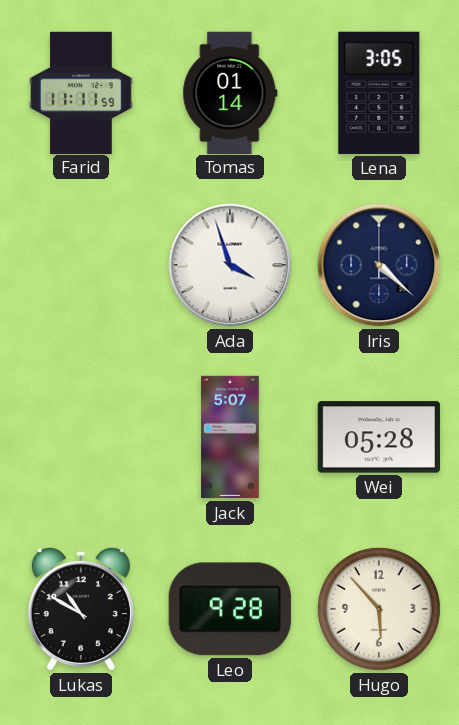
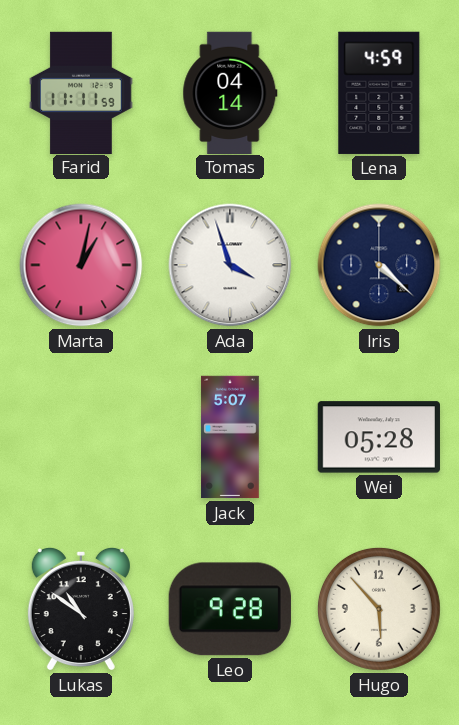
Tomas: 01:14 -> 04:14
Lena: 3:05 -> 4:59
Marta: none -> 1:02
Lukas: 10:50 -> 10:51
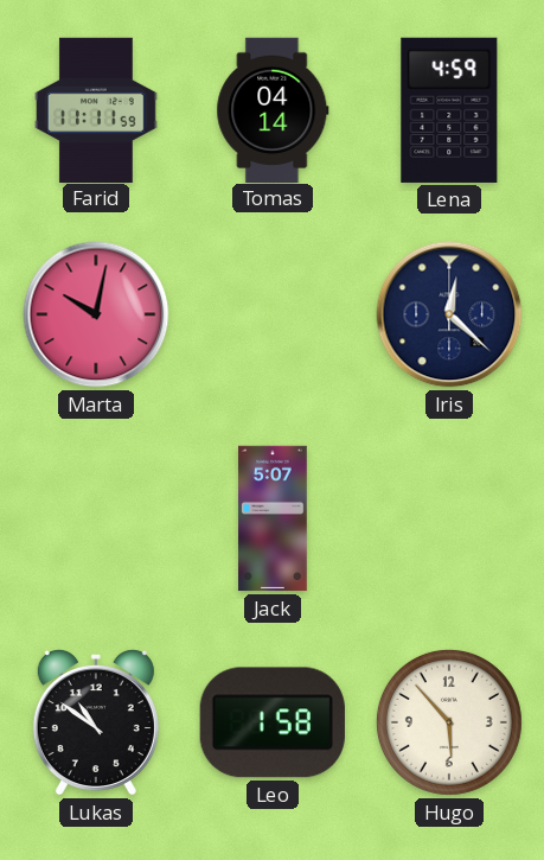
Marta: 1:02 -> 10:02
Ada: 3:57 -> none
Iris: 4:22 -> 12:22
Wei: 05:28 -> none
Leo: 9:28 -> 1:58
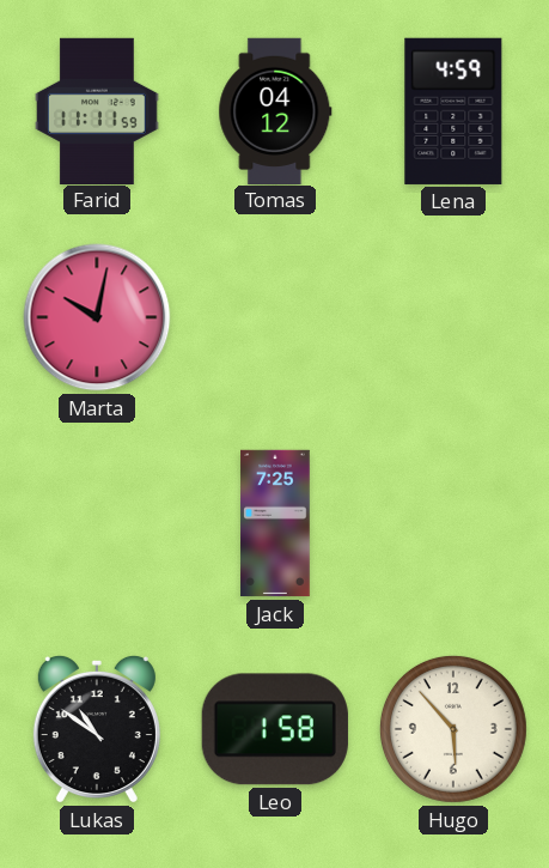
Tomas: 04:14 -> 04:12
Iris: 12:22 -> none
Jack: 5:07 -> 7:25
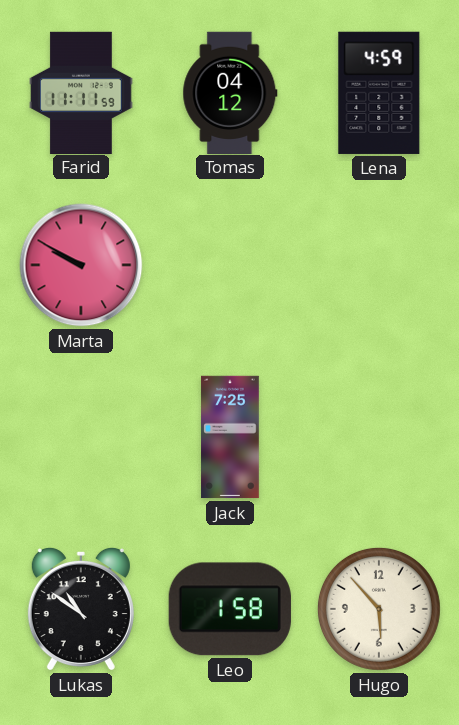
Marta: 10:02 -> 9:50
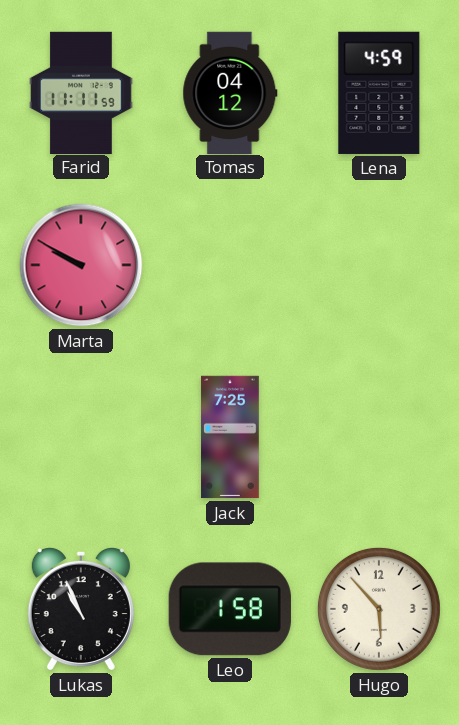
Lukas: 10:51 -> 10:56
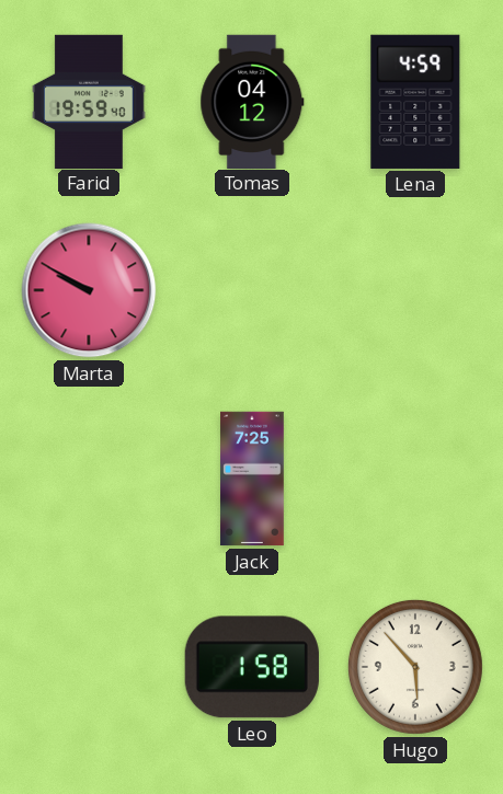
Farid: 11:11 -> 19:59
Lukas: 10:56 -> none
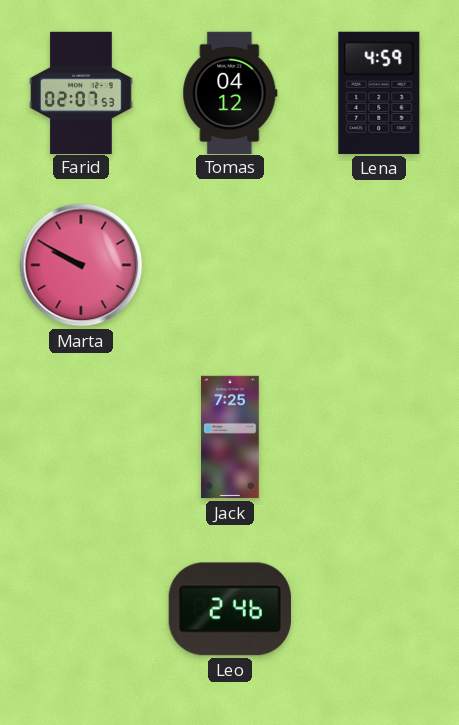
Farid: 19:59 -> 02:07
Leo: 1:58 -> 2:46
Hugo: 5:53 -> none
